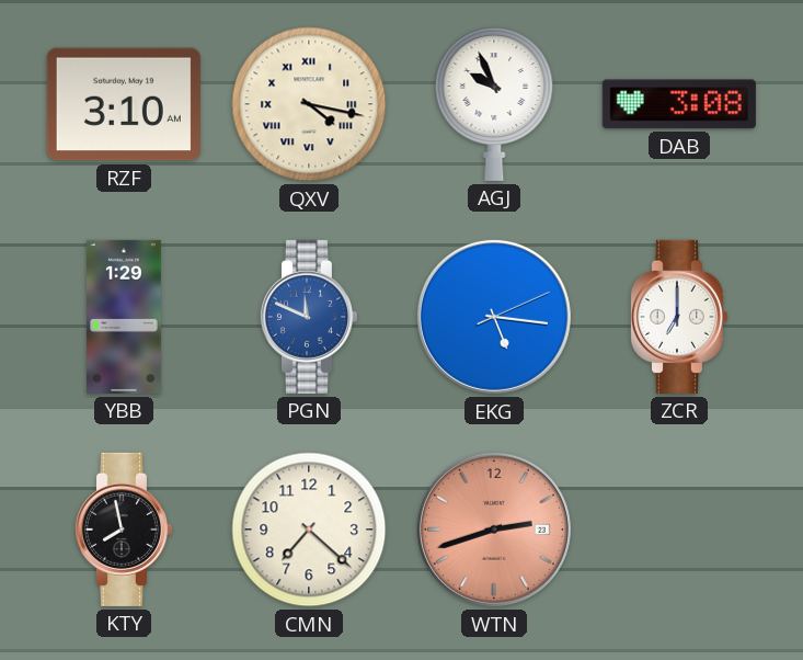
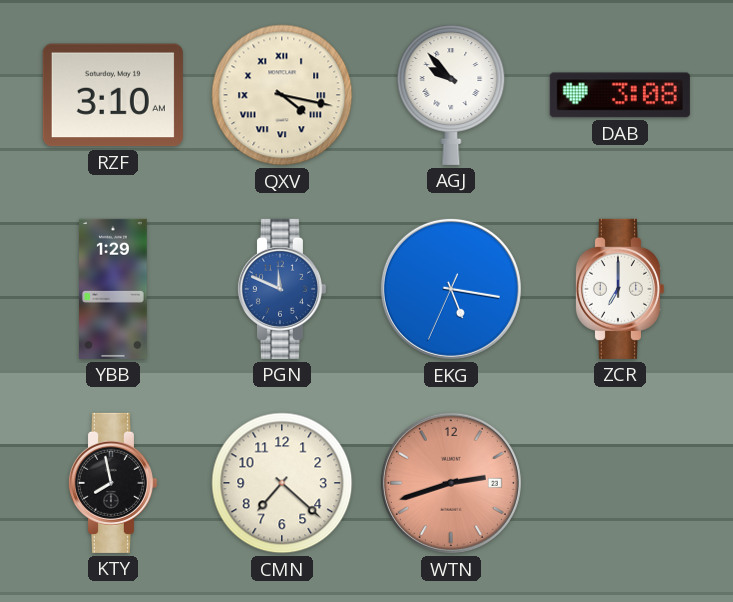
AGJ: 9:56 -> 9:53
EKG: 5:16:11 -> 5:16:34
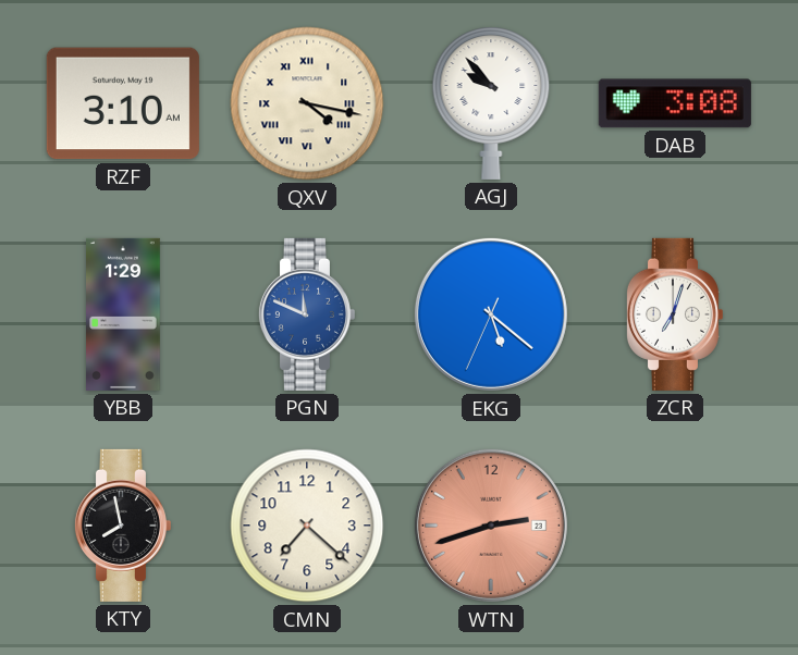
EKG: 5:16 -> 5:21
ZCR: 7:00 -> 7:03
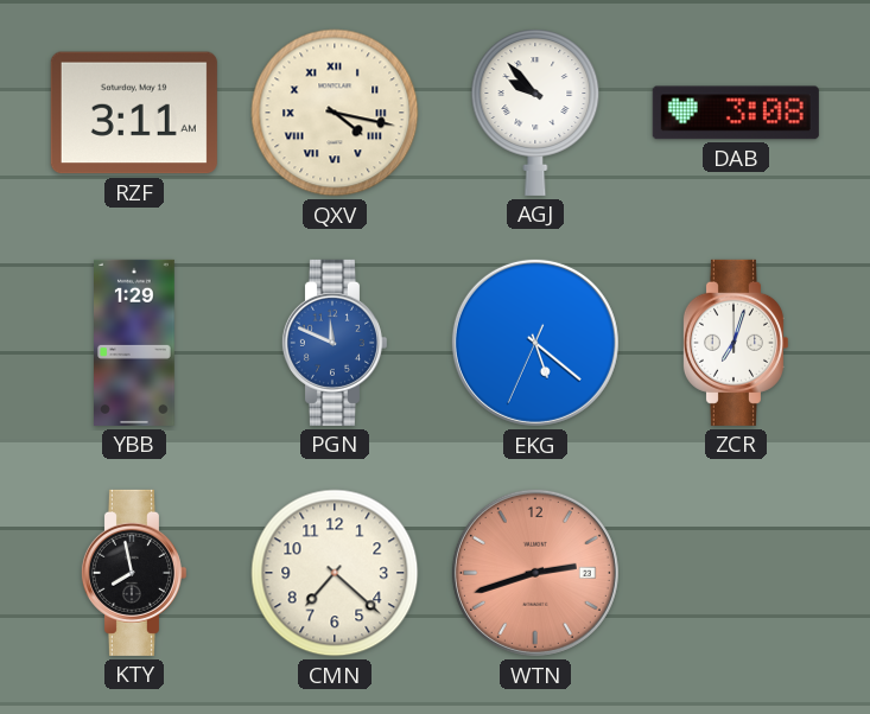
RZF: 3:10 -> 3:11
